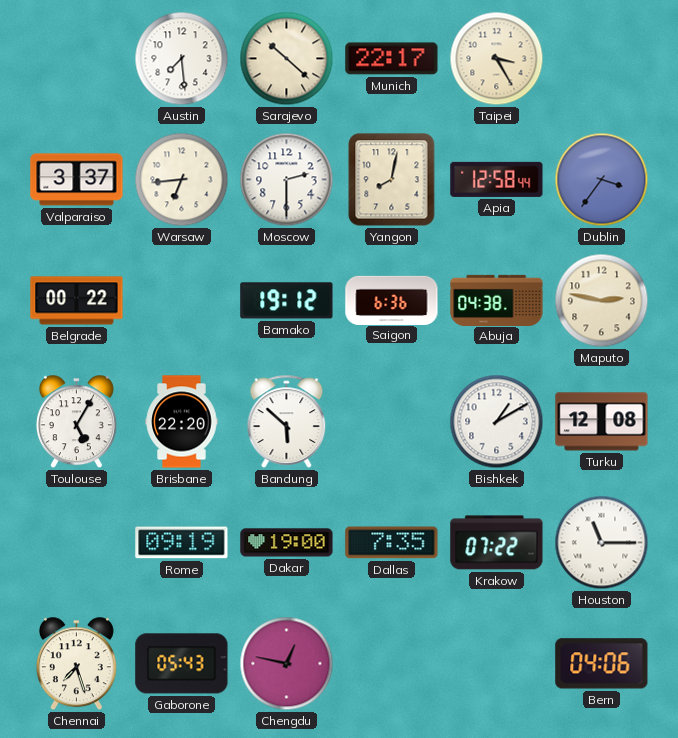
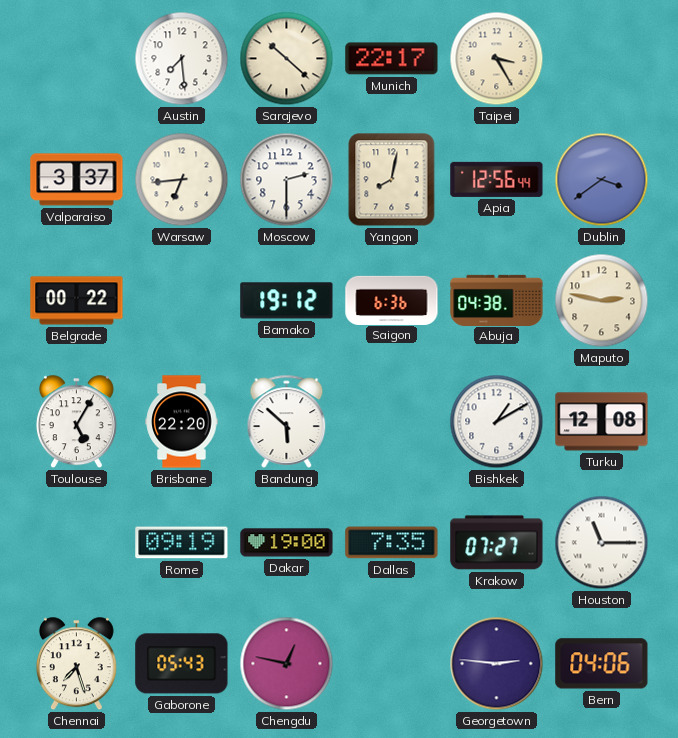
Apia: 12:58 -> 12:56
Dublin: 3:36 -> 3:39
Krakow: 07:22 -> 07:27
Georgetown: none -> 2:46
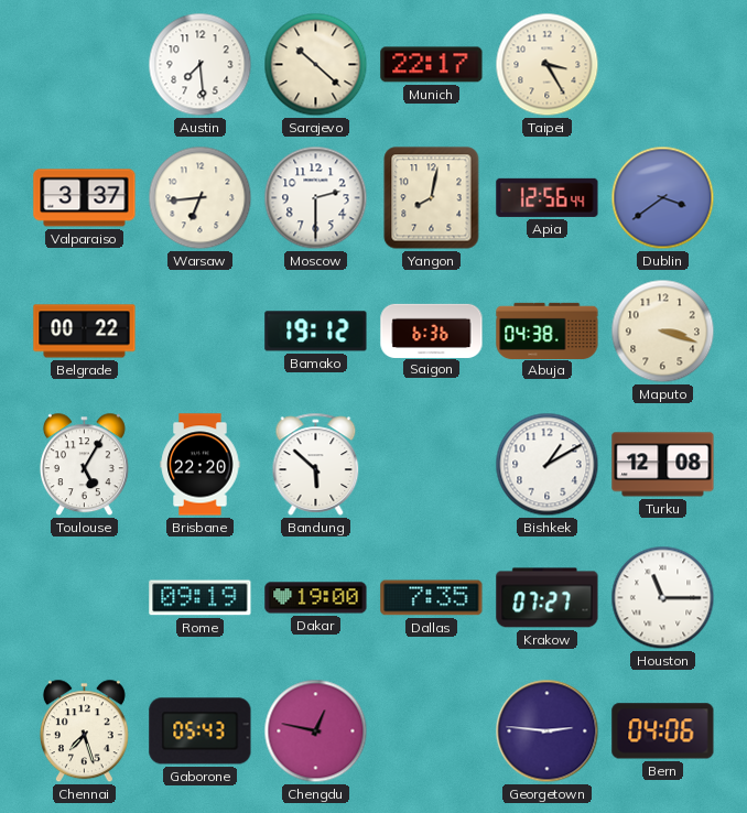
Maputo: 2:47 -> 3:18
